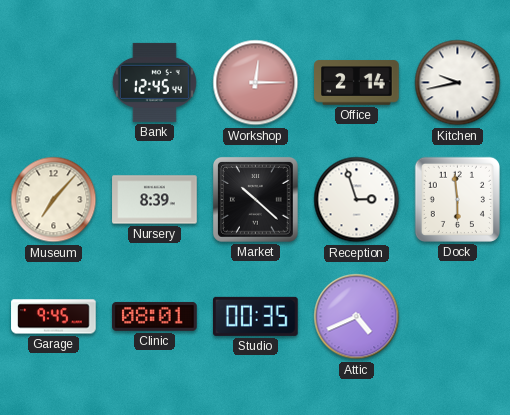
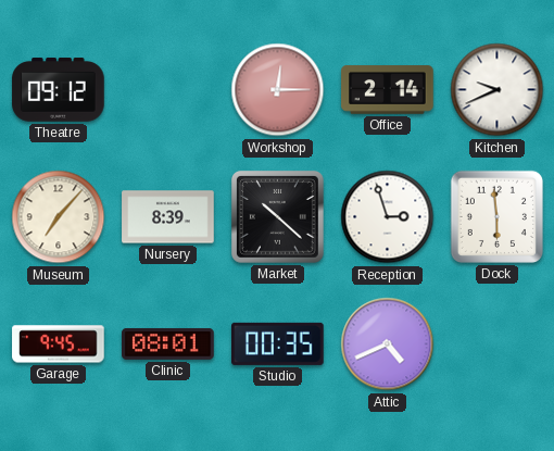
Theatre: none -> 09:12
Bank: 12:45 -> none
Kitchen: 9:43 -> 9:41
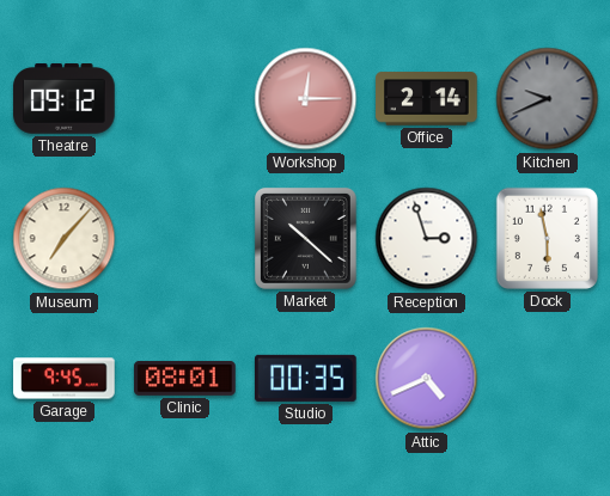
Kitchen dial: white -> grey
Nursery: 8:39 -> none
Dock: 5:59 -> 5:58
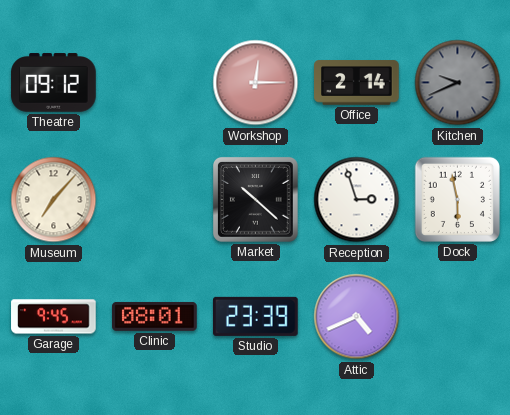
Studio: 00:35 -> 23:39
